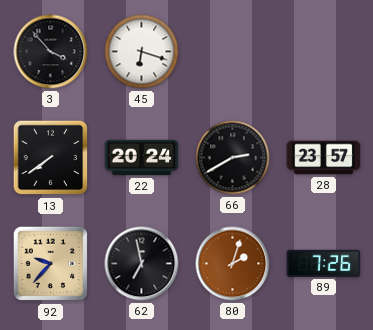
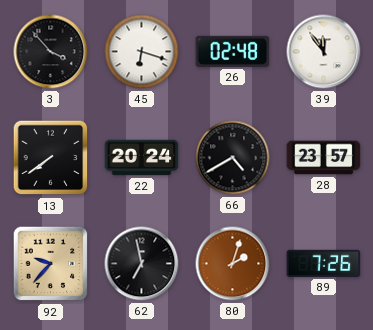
26: none -> 02:48
39: none -> 11:54
66: 2:40 -> 4:40
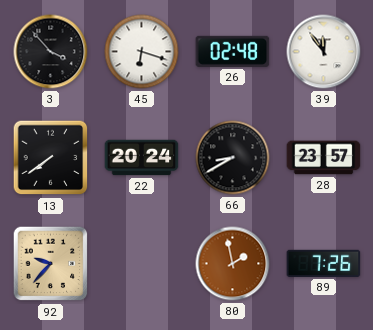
66: 4:40 -> 8:40
62: 6:58 -> none
80: 2:03 -> 1:58
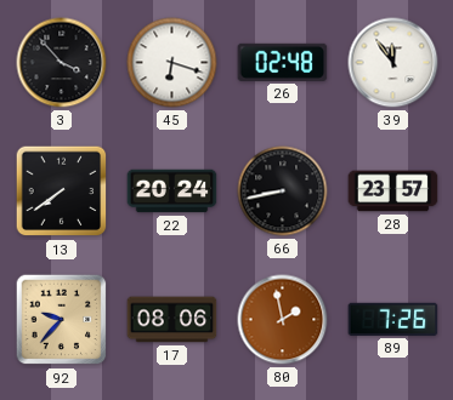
66: 8:40 -> 8:43
17: none -> 08:06
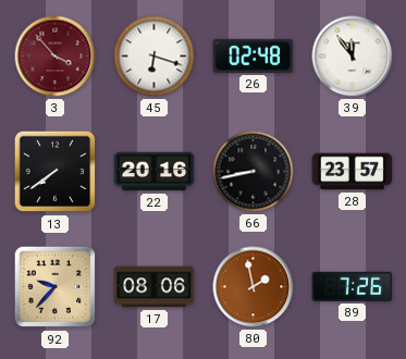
3 dial: black -> burgundy
22: 20:24 -> 20:16
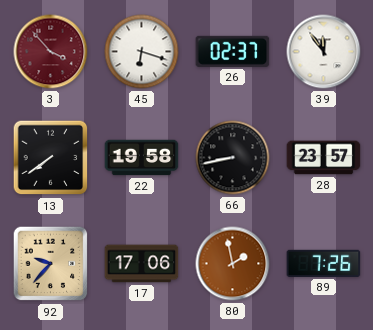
26: 02:48 -> 02:37
22: 20:16 -> 19:58
17: 08:06 -> 17:06
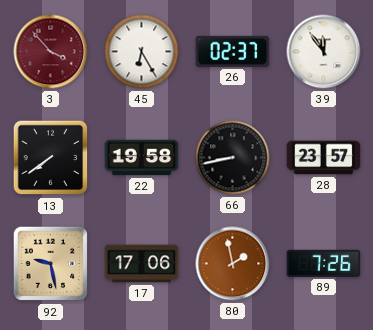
45: 6:18 -> 6:25
92: 9:37 -> 9:28
